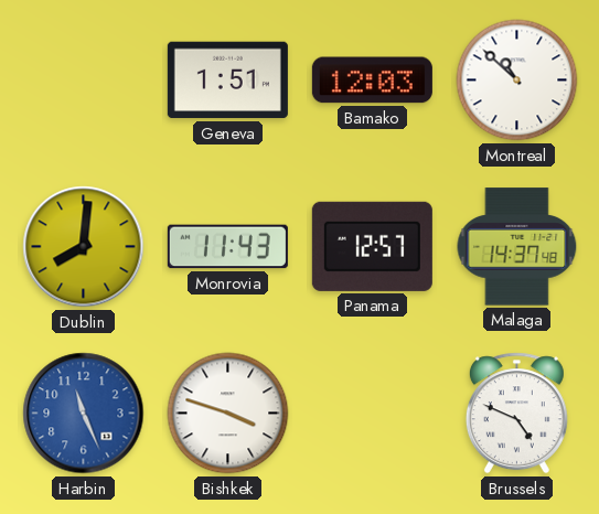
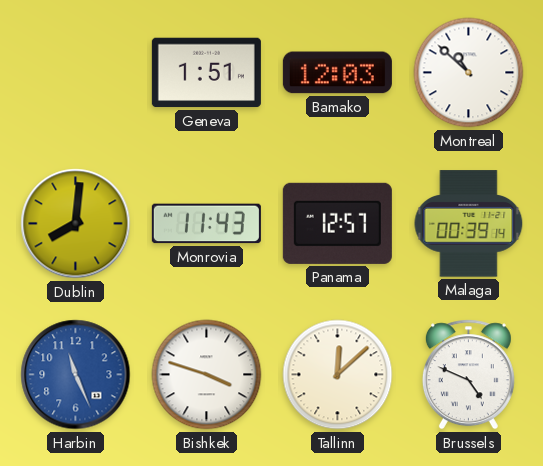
Malaga: 14:37 -> 00:39
Tallinn: none -> 12:08
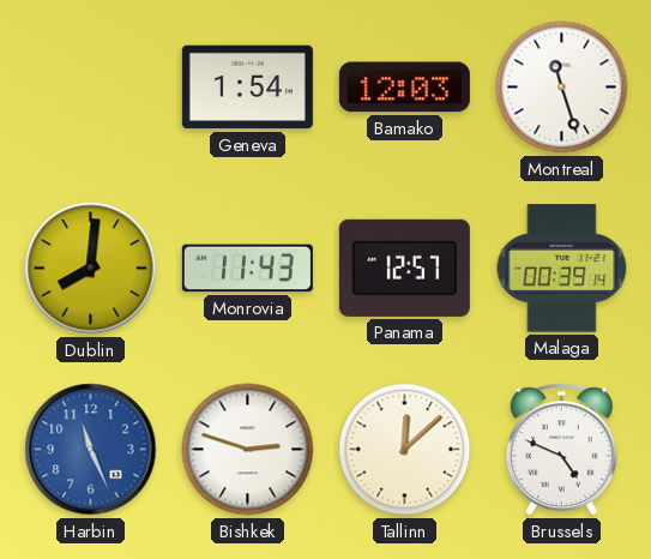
Geneva: 1:51 -> 1:54
Montreal: 10:52 -> 11:27
Bishkek: 3:48 -> 2:48
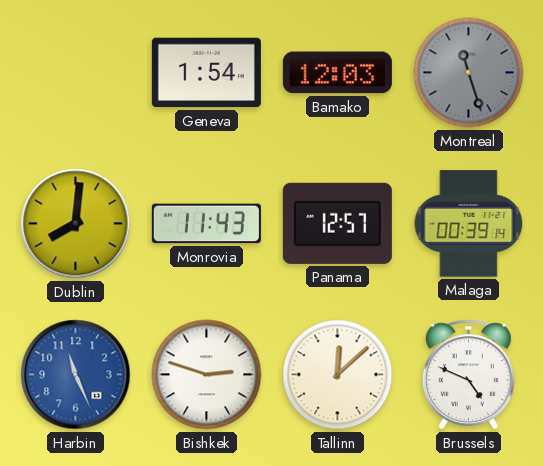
Montreal dial: white -> grey
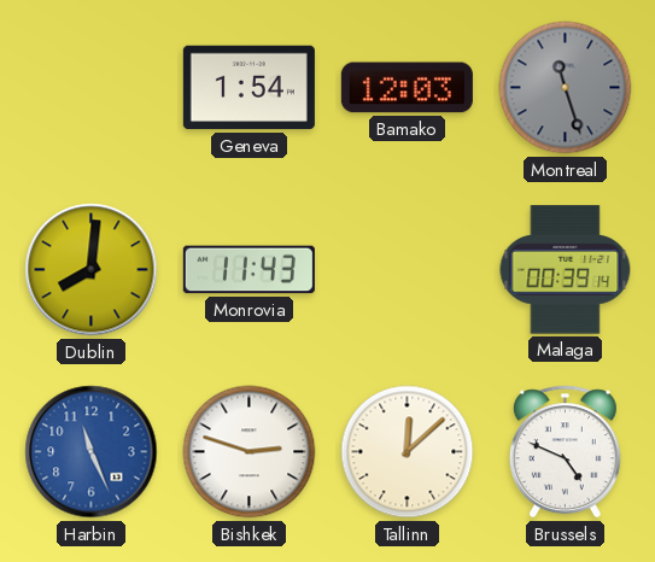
Panama: 12:57 -> none
